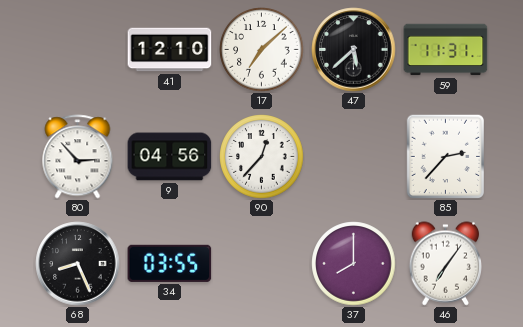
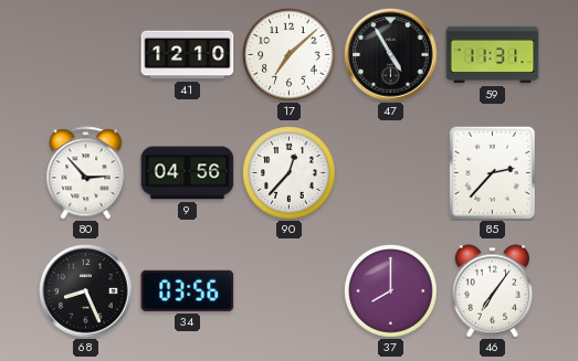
47: 5:38 -> 4:55
34: 03:55 -> 03:56
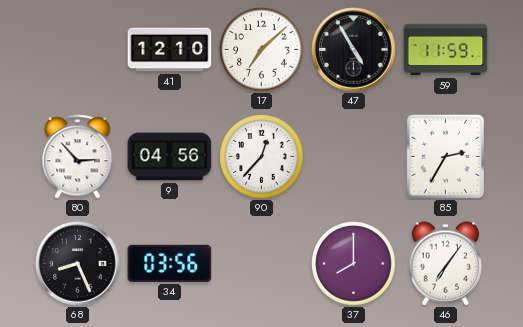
59: 11:31 -> 11:59
85: 2:37 -> 2:35
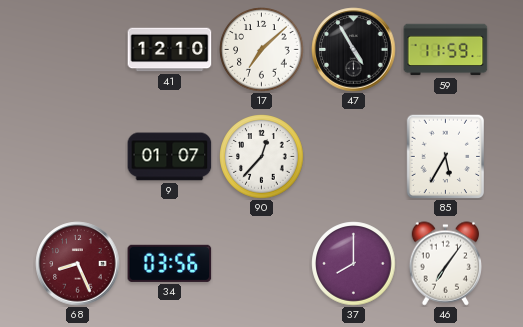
80: 2:53 -> none
9: 04:56 -> 01:07
85: 2:35 -> 5:35
68 dial: black -> burgundy
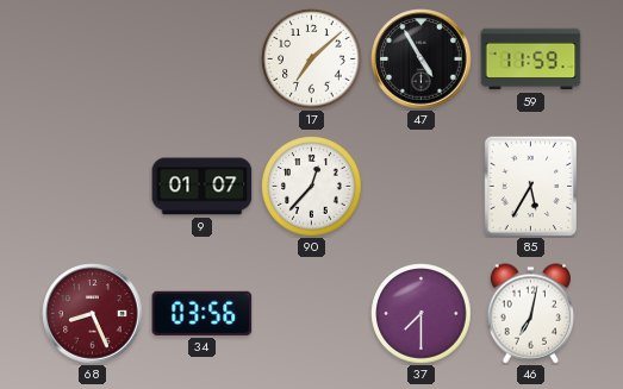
41: 12:10 -> none
37: 8:00 -> 7:30
46: 7:06 -> 7:02
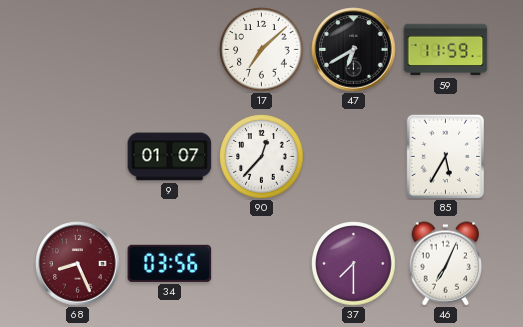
47: 4:55 -> 6:40
46: 7:02 -> 7:04
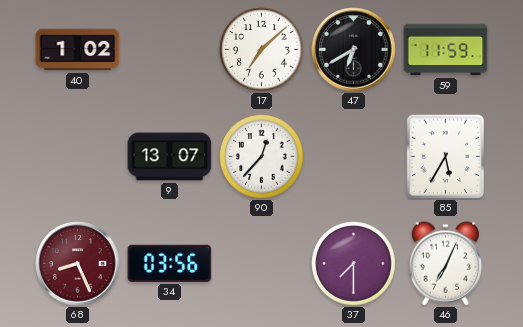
40: none -> 1:02
9: 01:07 -> 13:07
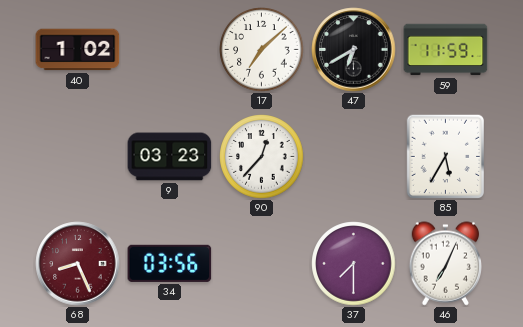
9: 13:07 -> 03:23
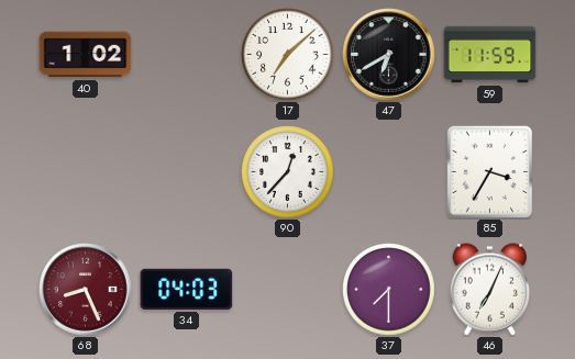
9: 03:23 -> none
85: 5:35 -> 3:35
34: 03:56 -> 04:03
